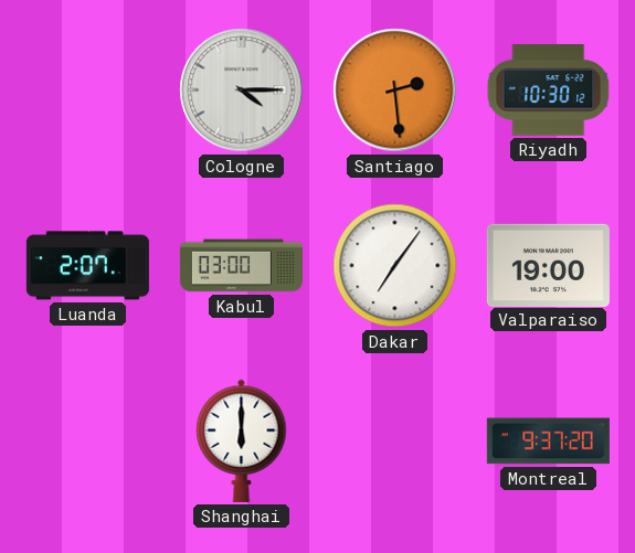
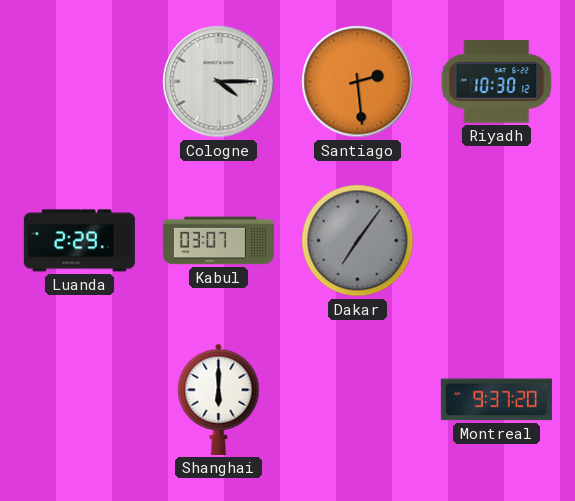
Luanda: 2:07 -> 2:29
Kabul: 03:00 -> 03:07
Dakar dial: white -> grey
Valparaiso: 19:00 -> none
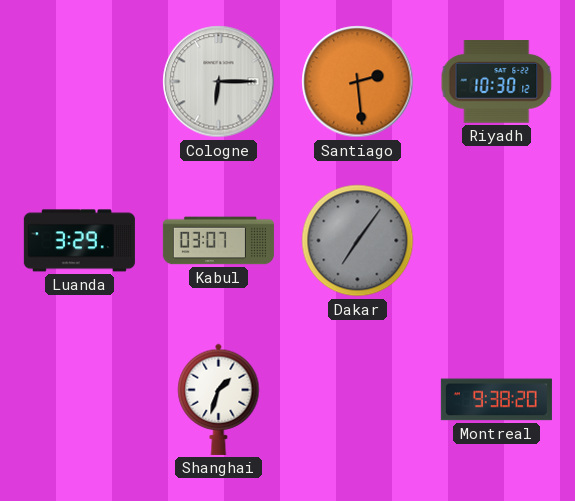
Cologne: 4:15 -> 6:15
Luanda: 2:29 -> 3:29
Shanghai: 6:00 -> 1:33
Montreal: 9:37 -> 9:38
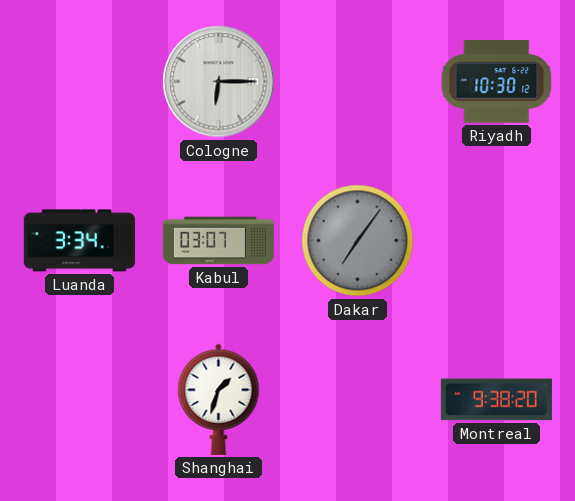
Santiago: 2:29 -> none
Luanda: 3:29 -> 3:34
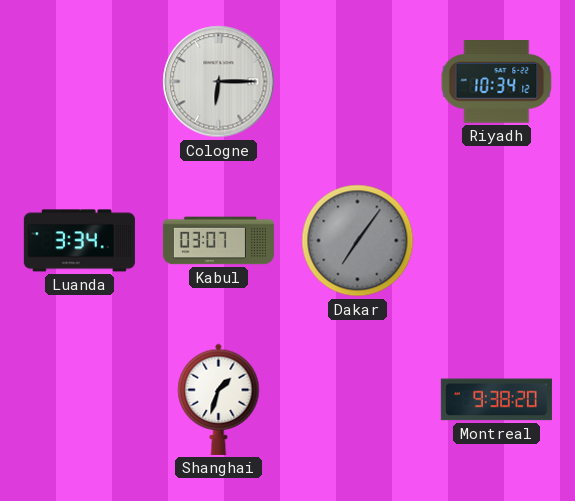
Riyadh: 10:30 -> 10:34
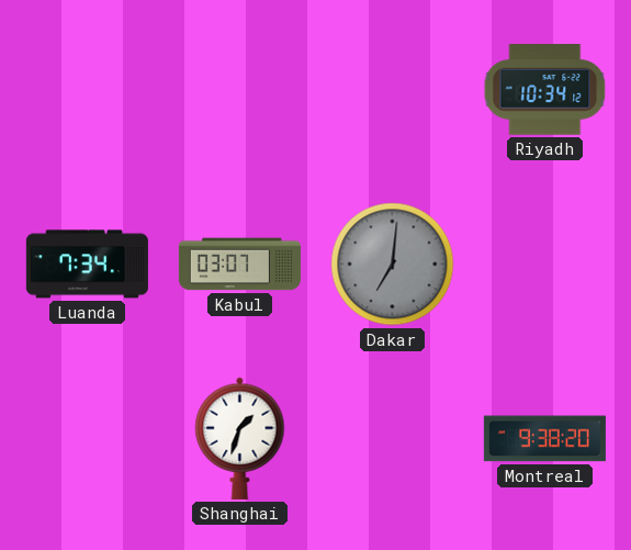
Cologne: 6:15 -> none
Luanda: 3:34 -> 7:34
Dakar: 7:06 -> 7:01
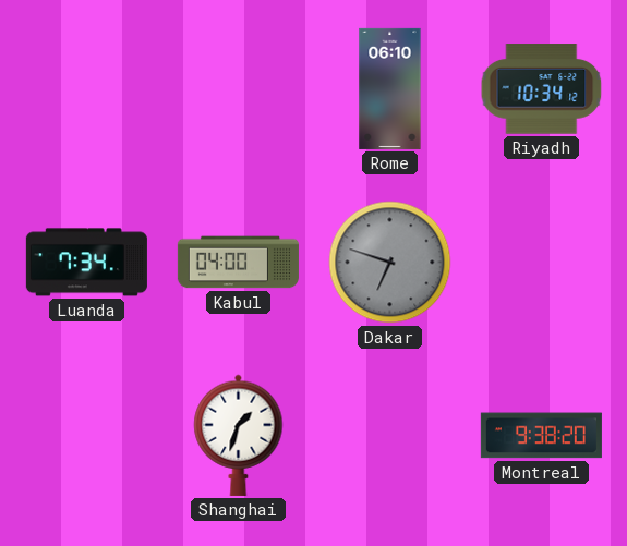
Rome: none -> 06:10
Kabul: 03:07 -> 04:00
Dakar: 7:01 -> 6:48
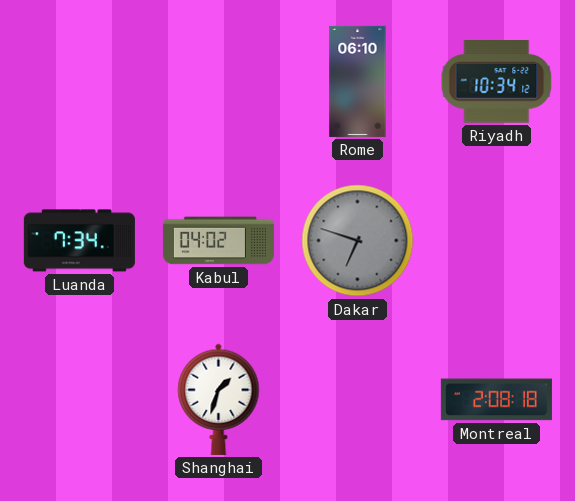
Kabul: 04:00 -> 04:02
Montreal: 9:38 -> 2:08
